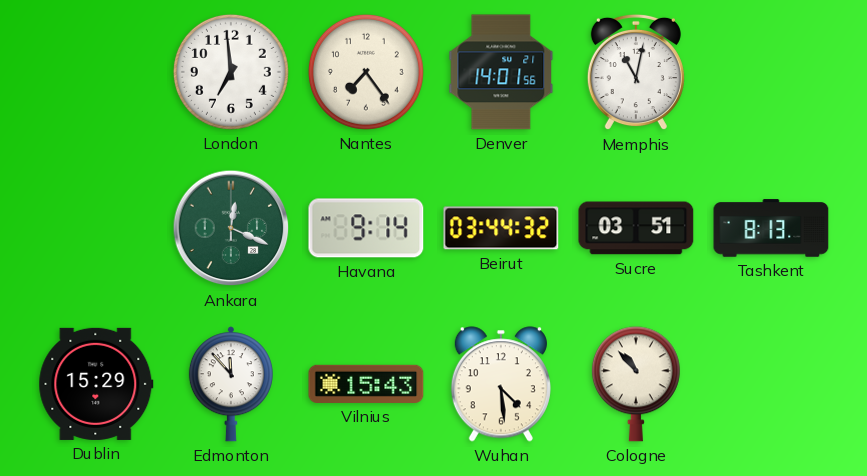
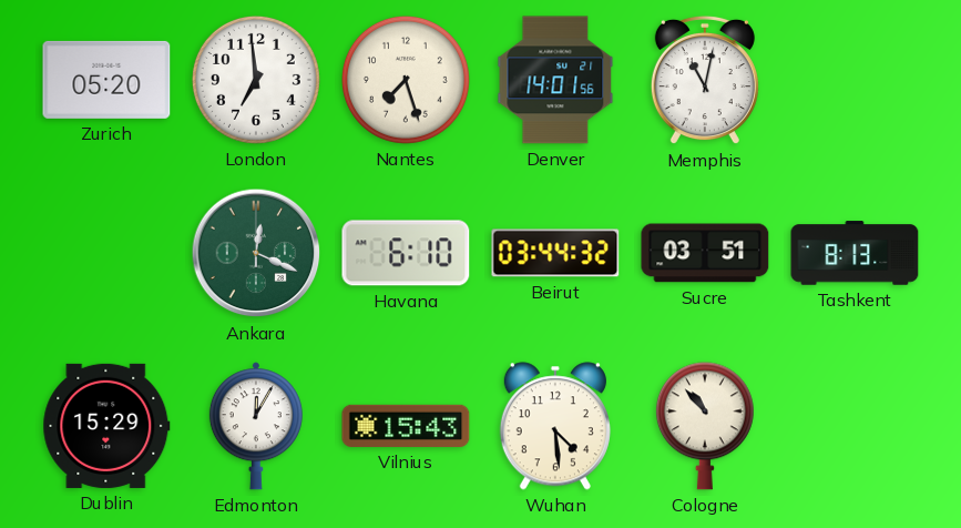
Zurich: none -> 05:20
Nantes: 7:24 -> 7:27
Havana: 9:14 -> 6:10
Edmonton: 11:53 -> 12:05
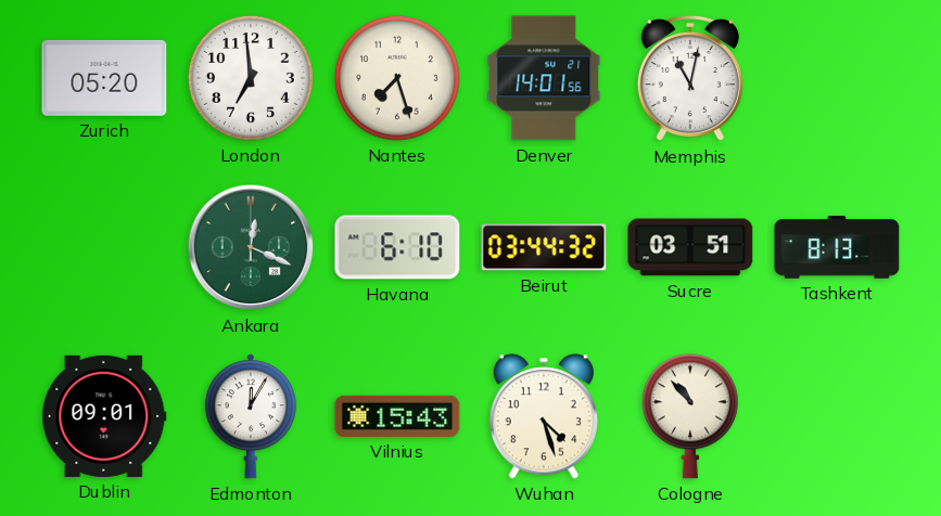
Dublin: 15:29 -> 09:01
Wuhan: 4:29 -> 4:27
